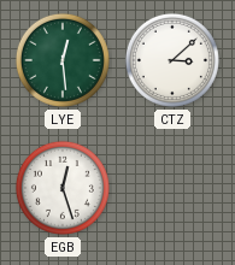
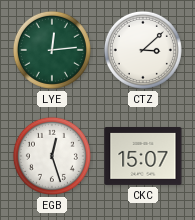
LYE: 12:29 -> 12:14
CKC: none -> 15:07
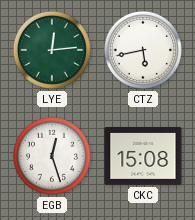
CTZ: 3:08 -> 5:43
CKC: 15:07 -> 15:08
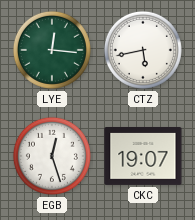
LYE: 12:14 -> 12:16
CKC: 15:08 -> 19:07
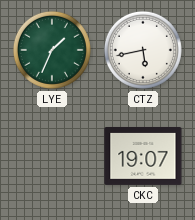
LYE: 12:16 -> 1:34
EGB: 12:27 -> none
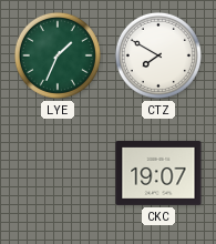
CTZ: 5:43 -> 7:50
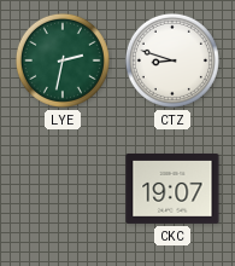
LYE: 1:34 -> 2:32
CTZ: 7:50 -> 8:48
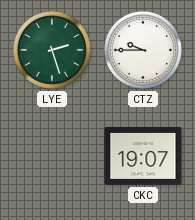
LYE: 2:32 -> 2:27
CTZ: 8:48 -> 9:45
